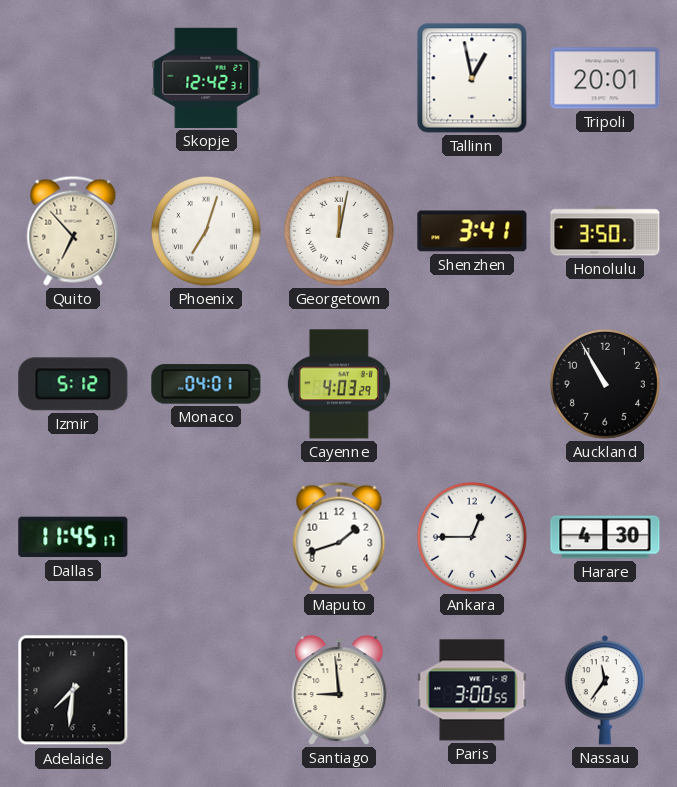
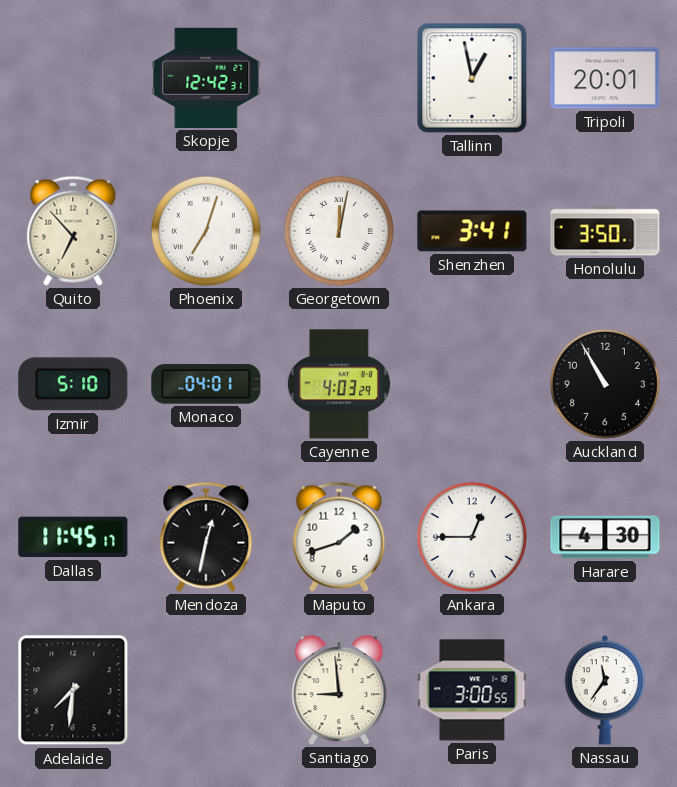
Izmir: 5:12 -> 5:10
Mendoza: none -> 12:32
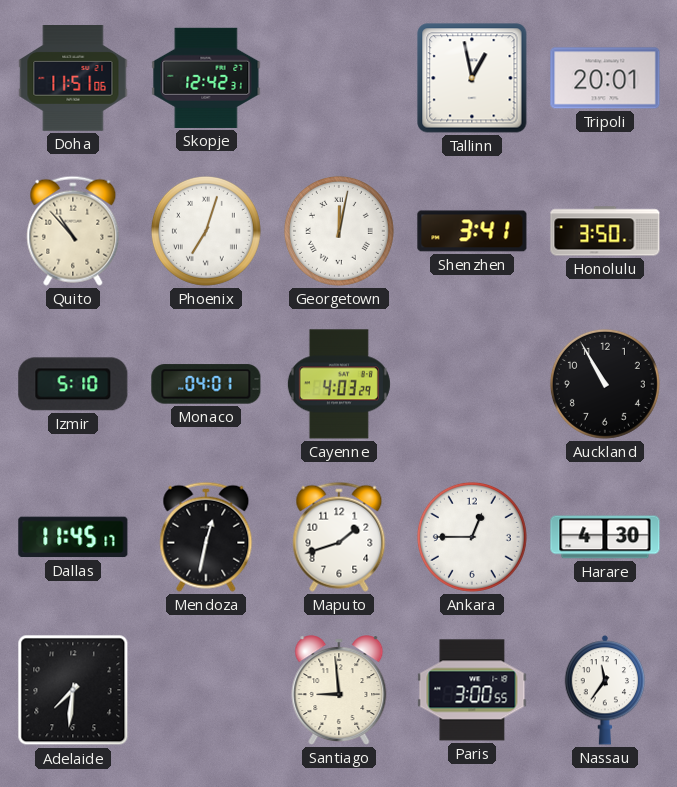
Doha: none -> 11:51
Quito: 6:53 -> 10:53
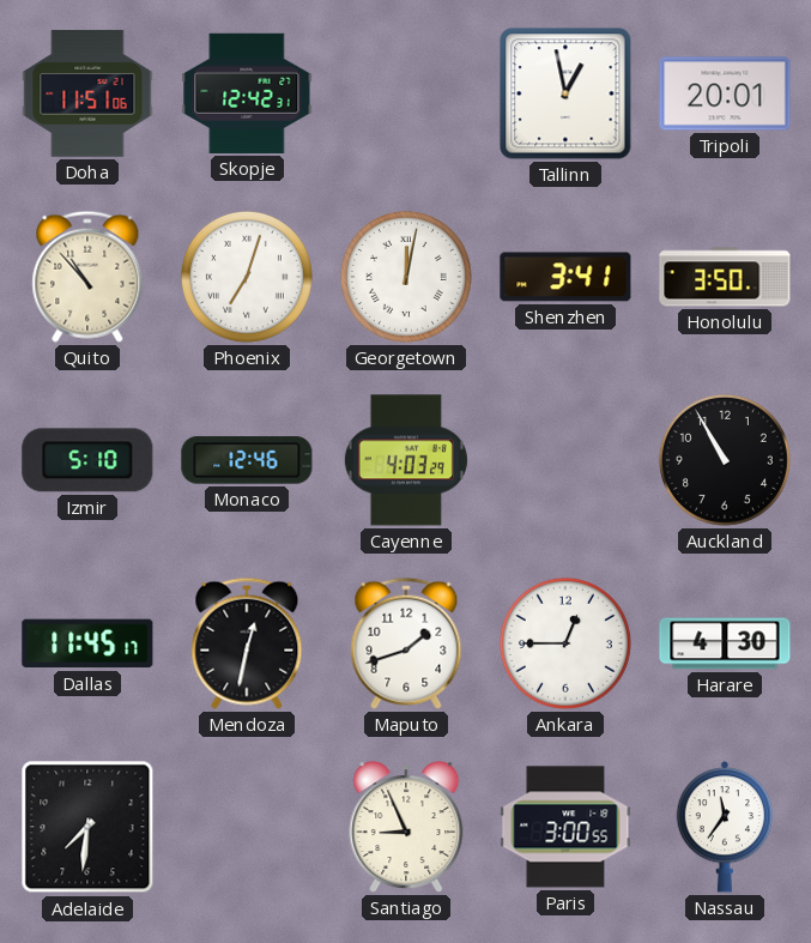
Monaco: 04:01 -> 12:46
Santiago: 8:59 -> 8:56
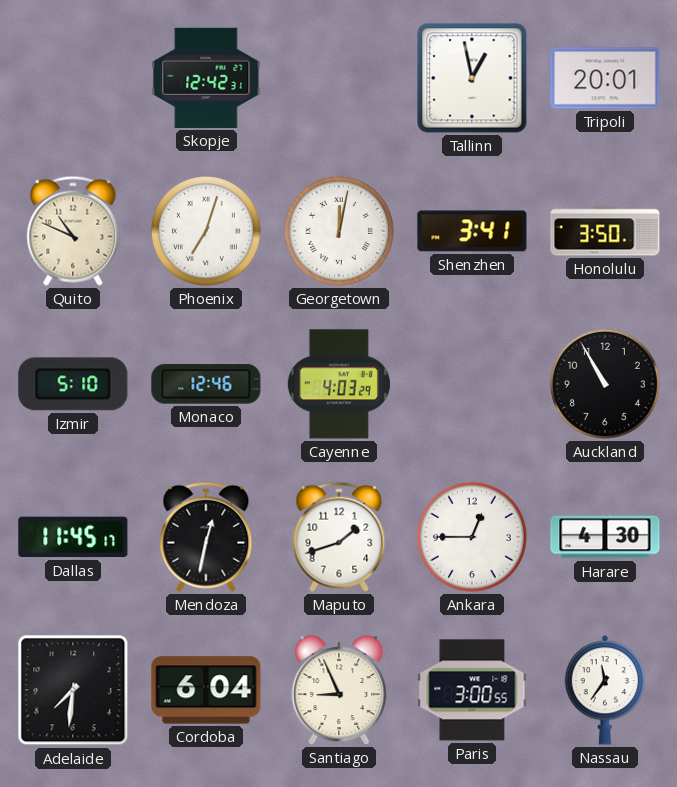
Doha: 11:51 -> none
Quito: 10:53 -> 10:49
Cordoba: none -> 6:04
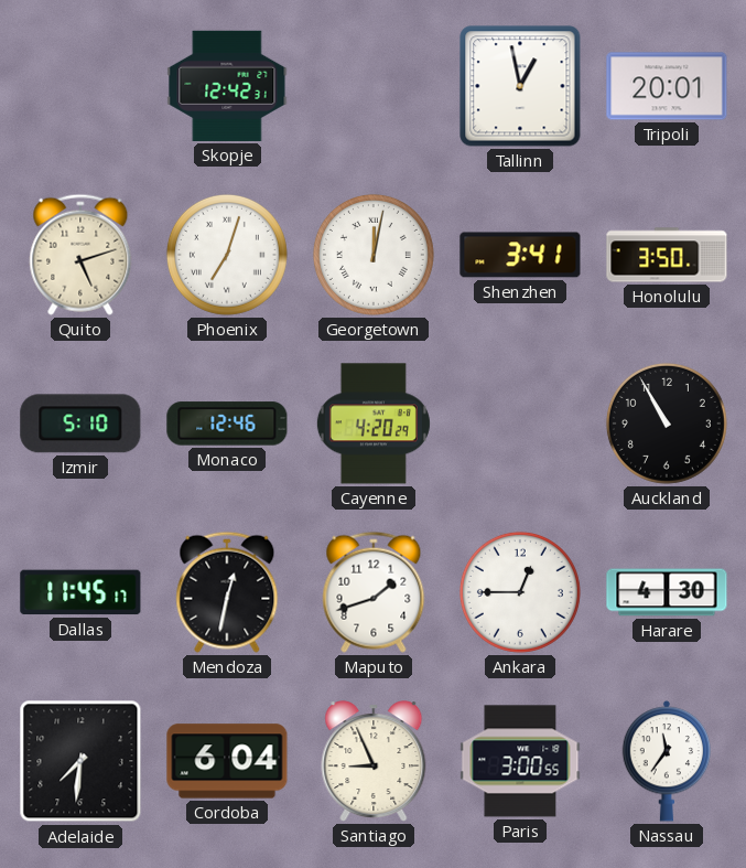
Quito: 10:49 -> 5:12
Cayenne: 4:03 -> 4:20
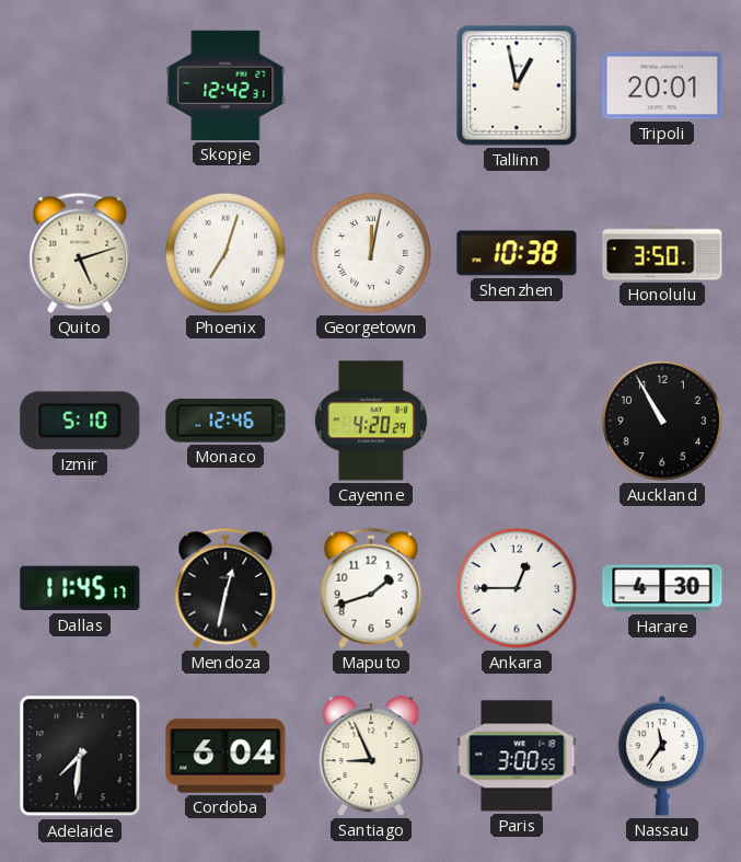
Shenzhen: 3:41 -> 10:38
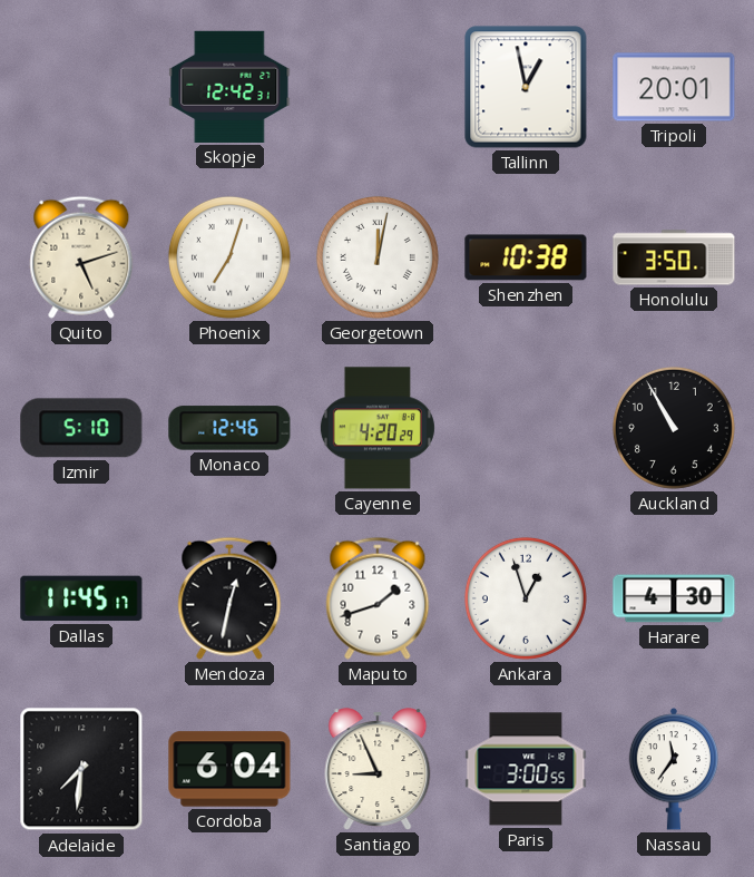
Ankara: 12:45 -> 12:57
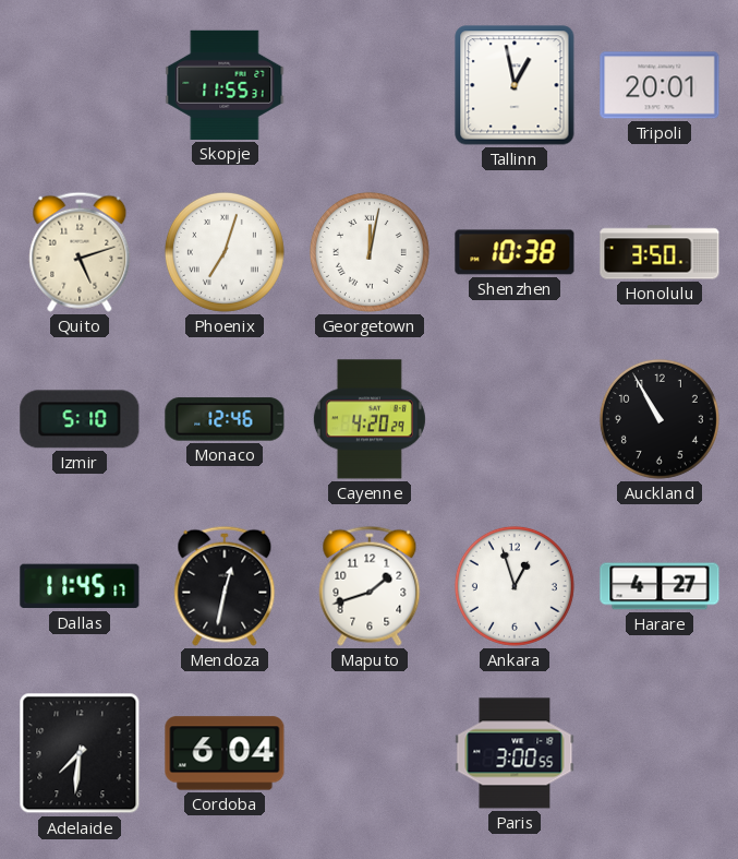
Skopje: 12:42 -> 11:55
Harare: 4:30 -> 4:27
Santiago: 8:56 -> none
Nassau: 11:36 -> none
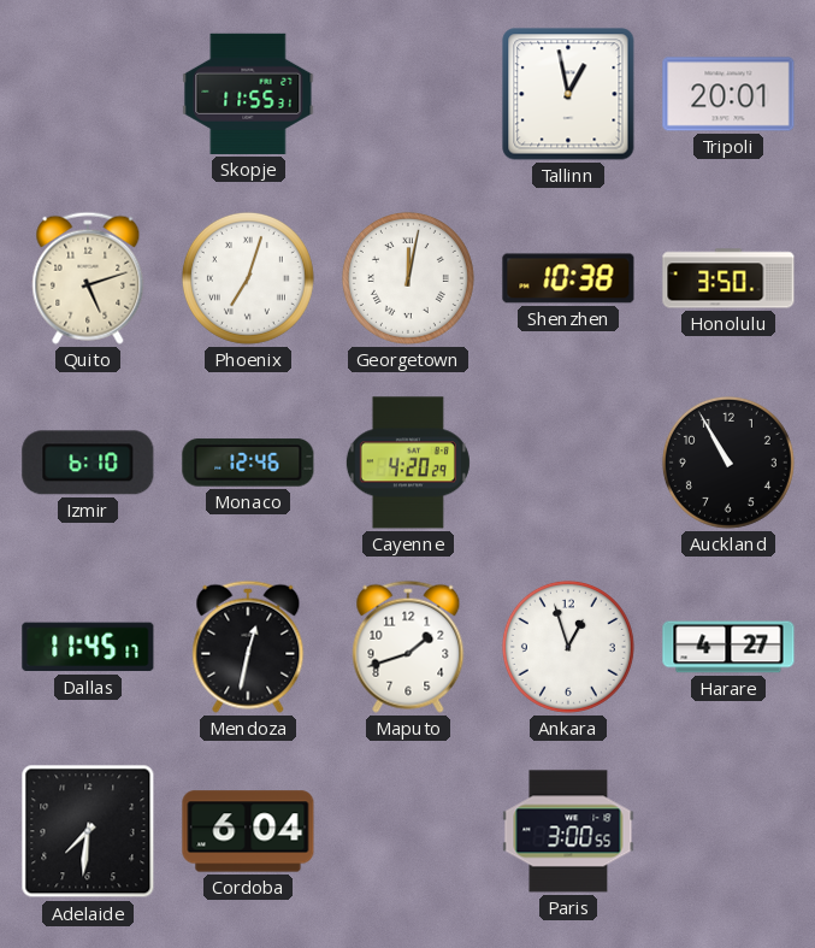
Izmir: 5:10 -> 6:10
